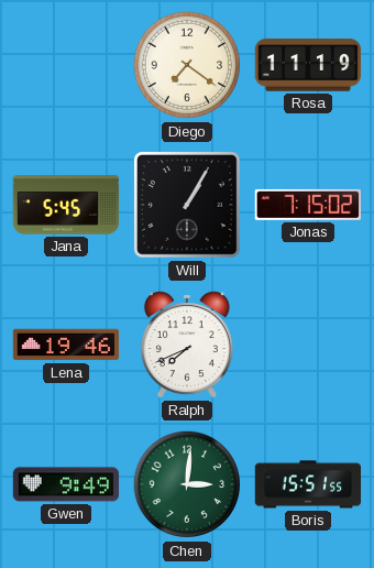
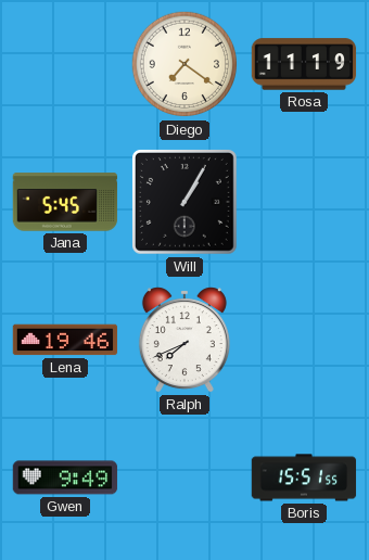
Jonas: 7:15 -> none
Chen: 3:01 -> none
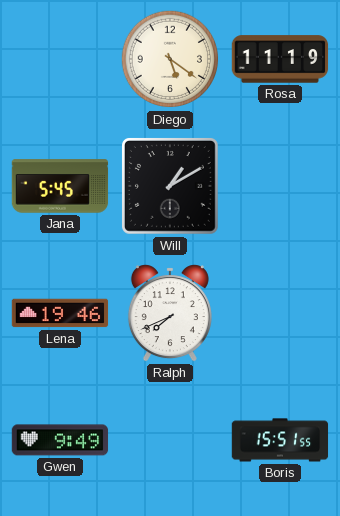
Diego: 7:21 -> 5:21
Will: 1:05 -> 1:10
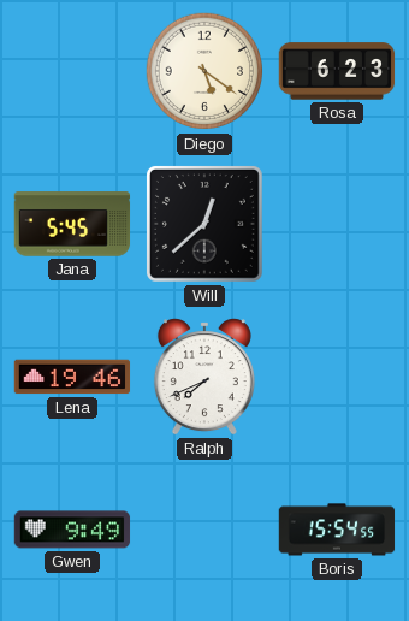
Rosa: 11:19 -> 6:23
Will: 1:10 -> 12:38
Boris: 15:51 -> 15:54
